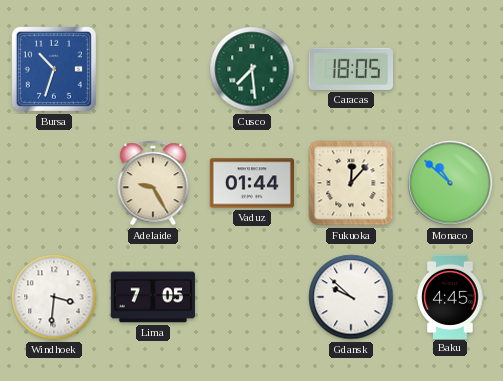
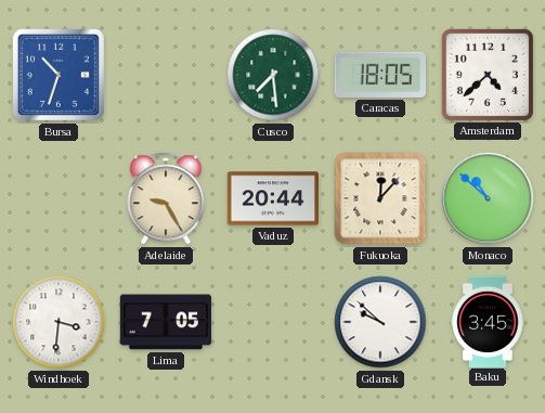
Amsterdam: none -> 4:38
Vaduz: 01:44 -> 20:44
Baku: 4:45 -> 3:45
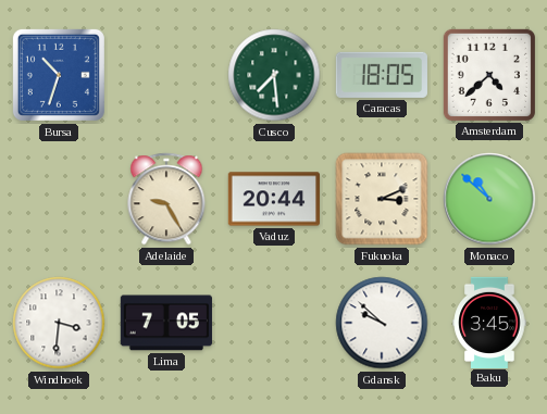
Fukuoka: 12:07 -> 3:11
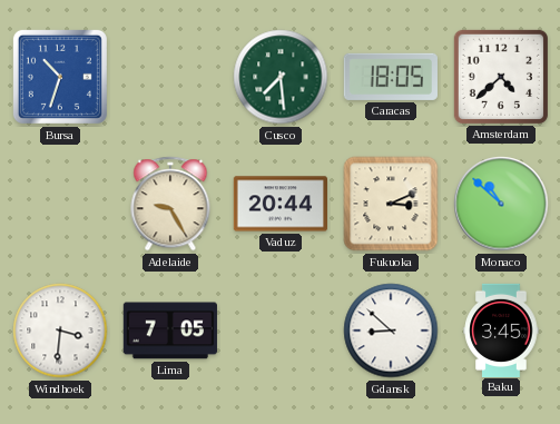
Gdansk: 9:52 -> 8:52
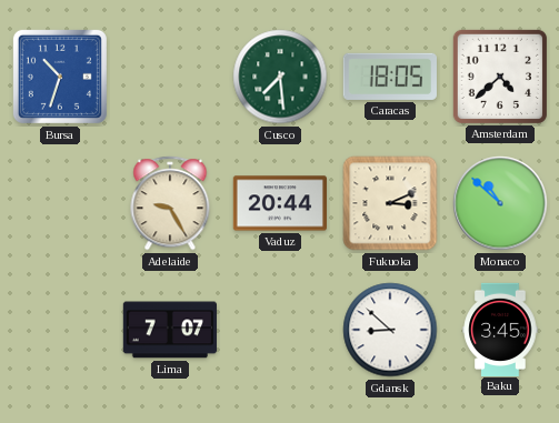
Windhoek: 3:31 -> none
Lima: 7:05 -> 7:07
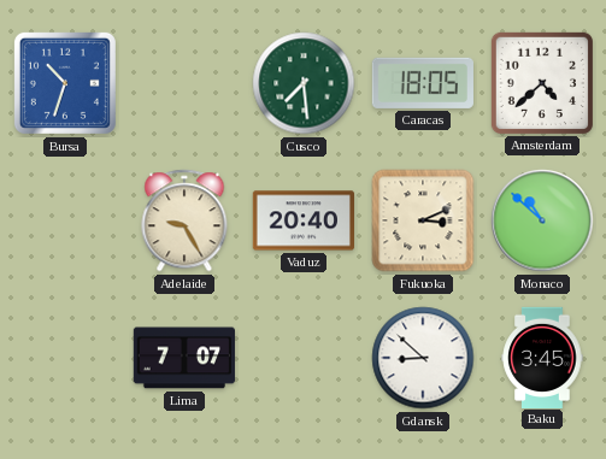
Vaduz: 20:44 -> 20:40
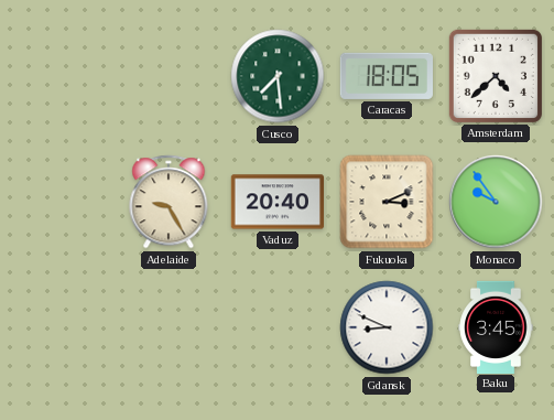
Bursa: 10:33 -> none
Monaco: 10:52 -> 9:54
Lima: 7:07 -> none
Gdansk: 8:52 -> 8:49
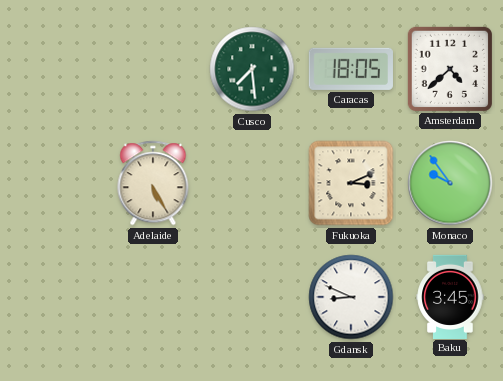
Adelaide: 9:25 -> 5:25
Vaduz: 20:40 -> none
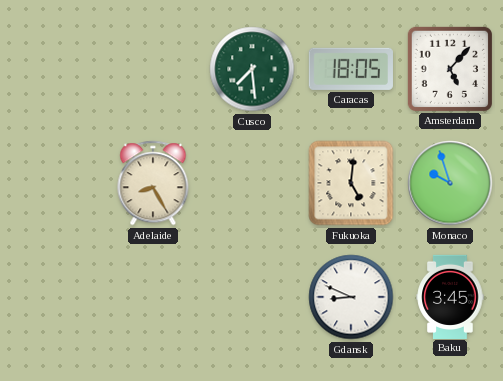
Amsterdam: 4:38 -> 5:07
Adelaide: 5:25 -> 8:25
Fukuoka: 3:11 -> 5:01
Monaco: 9:54 -> 9:57
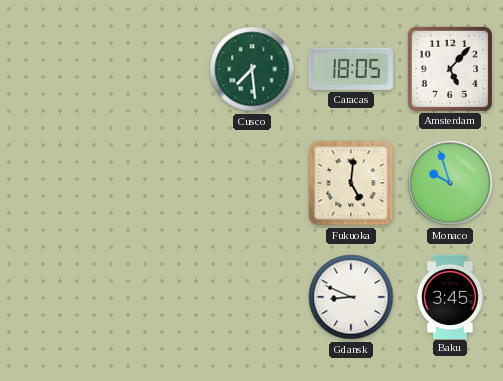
Adelaide: 8:25 -> none
